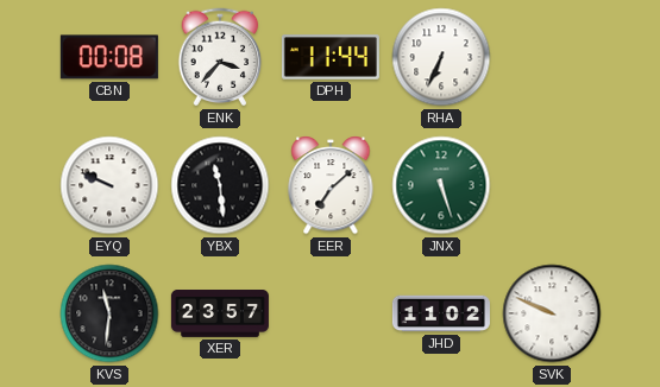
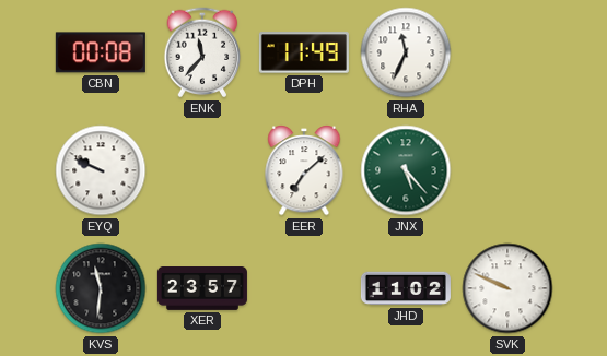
ENK: 3:37 -> 11:37
DPH: 11:44 -> 11:49
RHA: 6:34 -> 11:34
YBX: 11:29 -> none
JNX: 5:27 -> 5:23
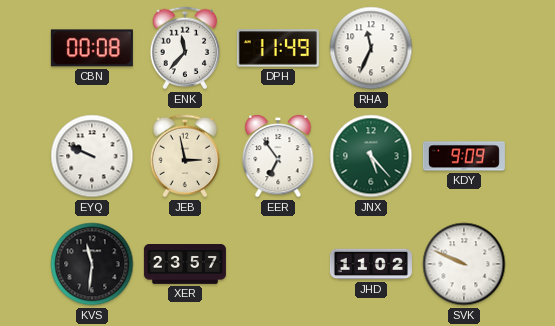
JEB: none -> 2:58
EER: 7:08 -> 6:54
KDY: none -> 9:09
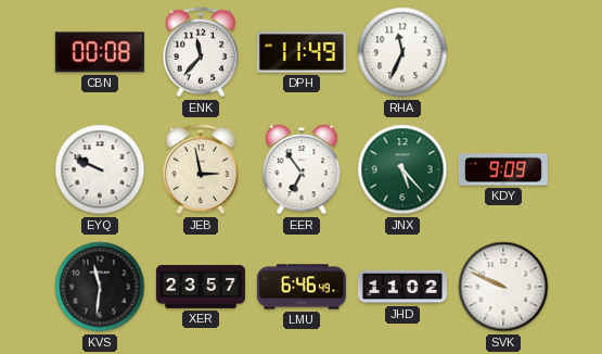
LMU: none -> 6:46
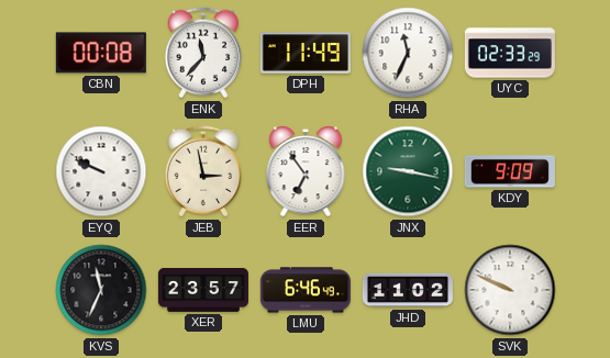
UYC: none -> 02:33
JNX: 5:23 -> 9:17
KVS: 11:31 -> 11:34
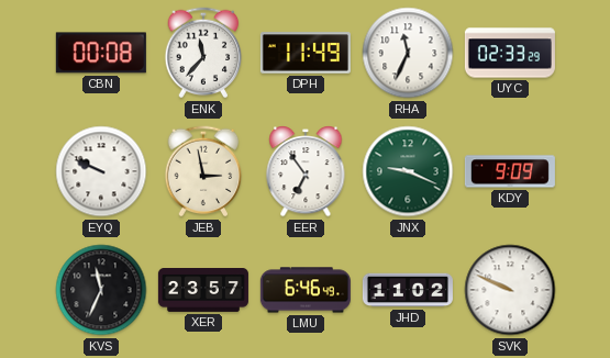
JNX: 9:17 -> 9:19
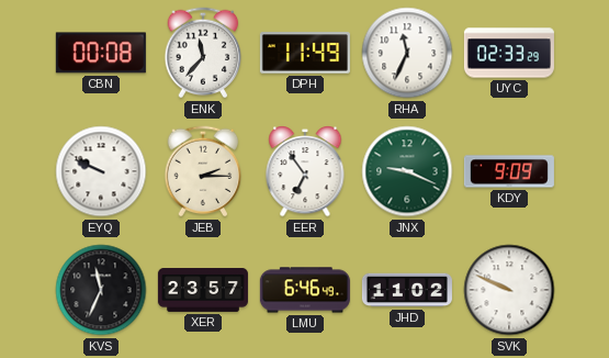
JEB: 2:58 -> 2:15
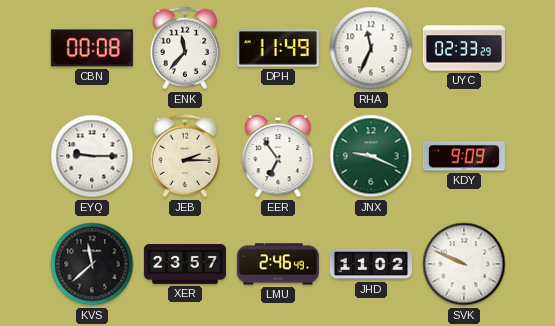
EYQ: 9:49 -> 9:15
KVS: 11:34 -> 11:38
LMU: 6:46 -> 2:46
